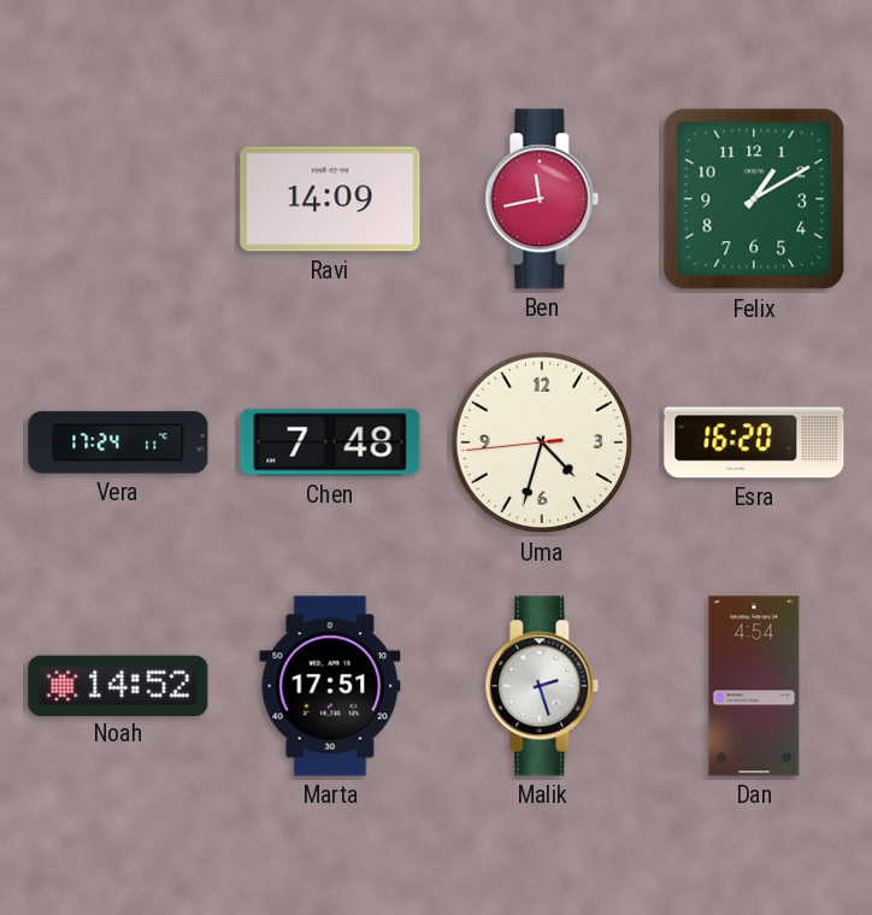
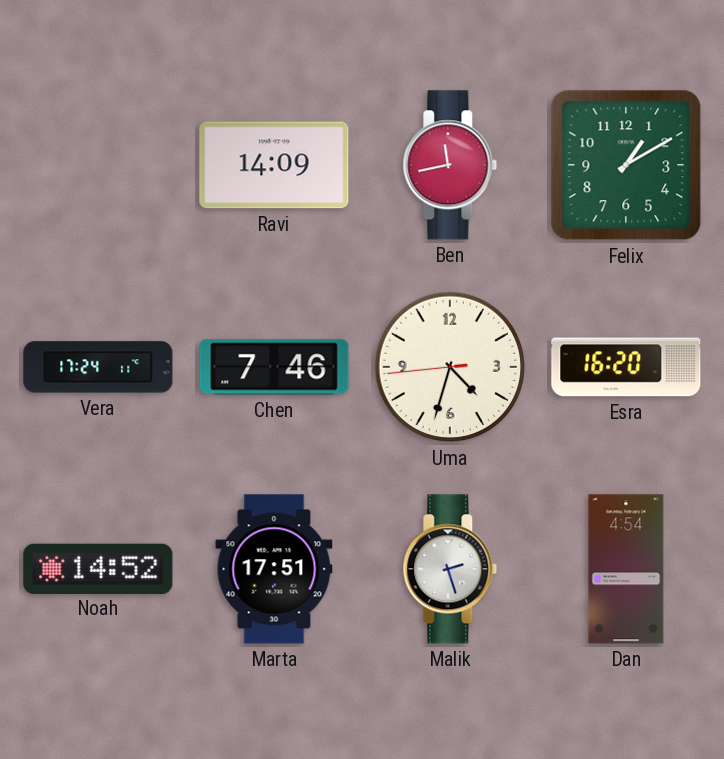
Chen: 7:48 -> 7:46
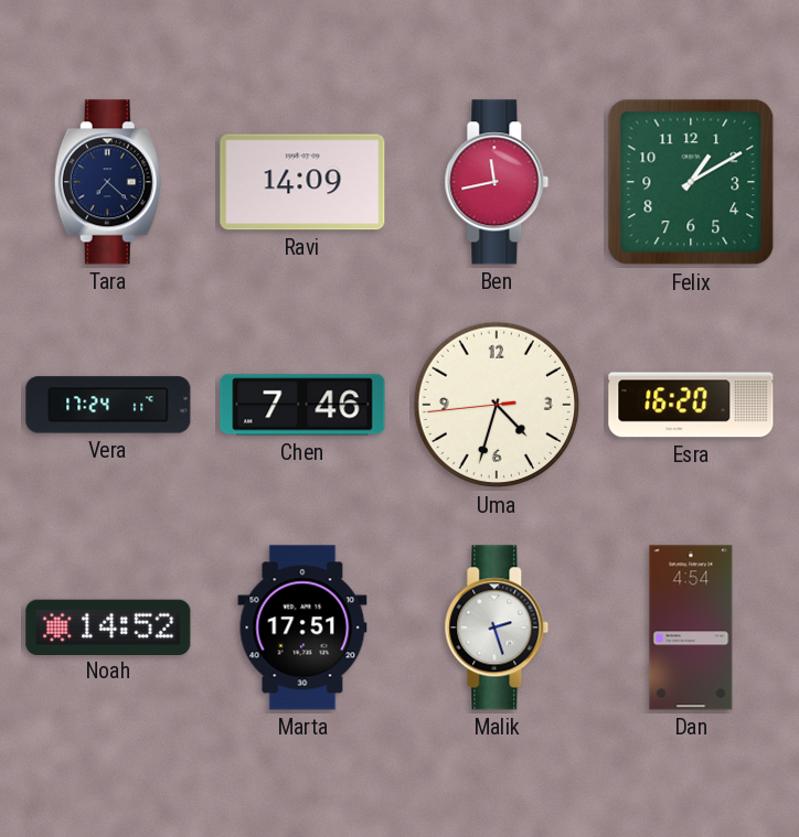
Tara: none -> 7:22
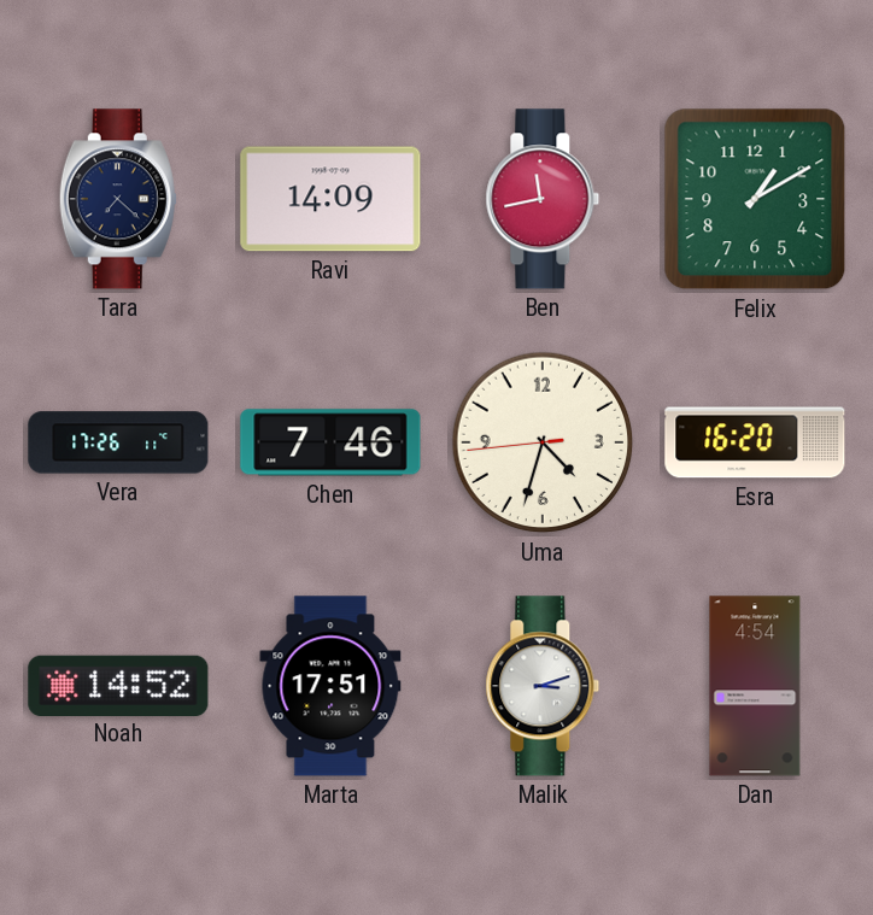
Vera: 17:24 -> 17:26
Malik: 2:27 -> 3:12
